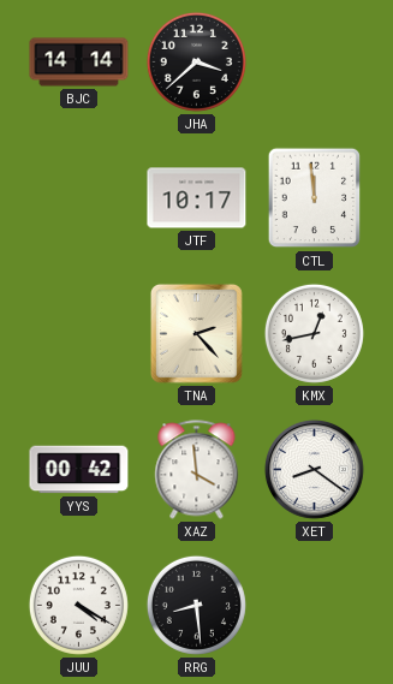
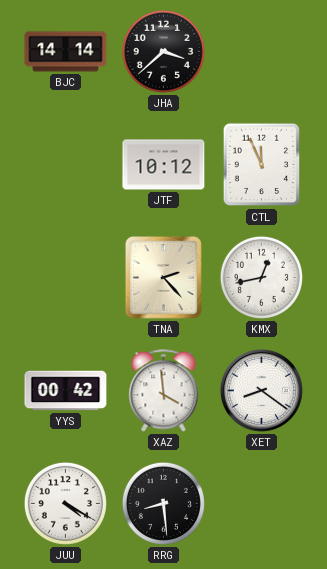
JTF: 10:17 -> 10:12
CTL: 11:59 -> 11:56
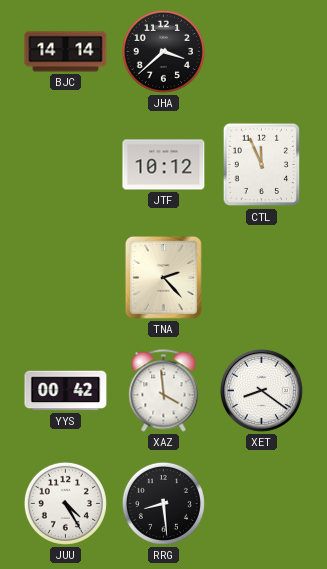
KMX: 12:43 -> none
JUU: 4:20 -> 4:25
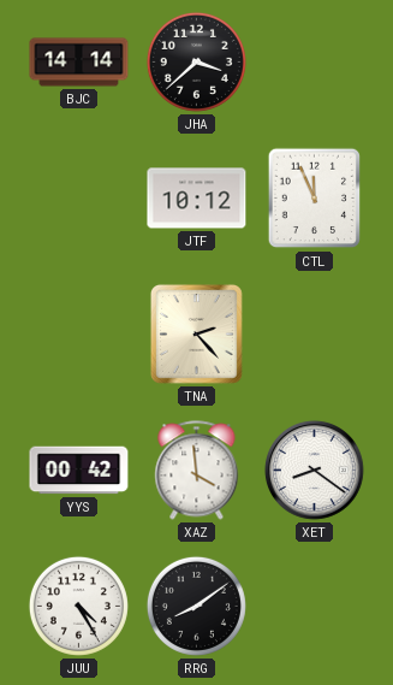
RRG: 8:29 -> 8:09
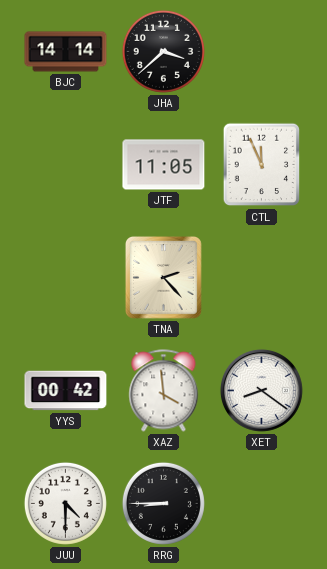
JTF: 10:12 -> 11:05
JUU: 4:25 -> 4:30
RRG: 8:09 -> 8:45
